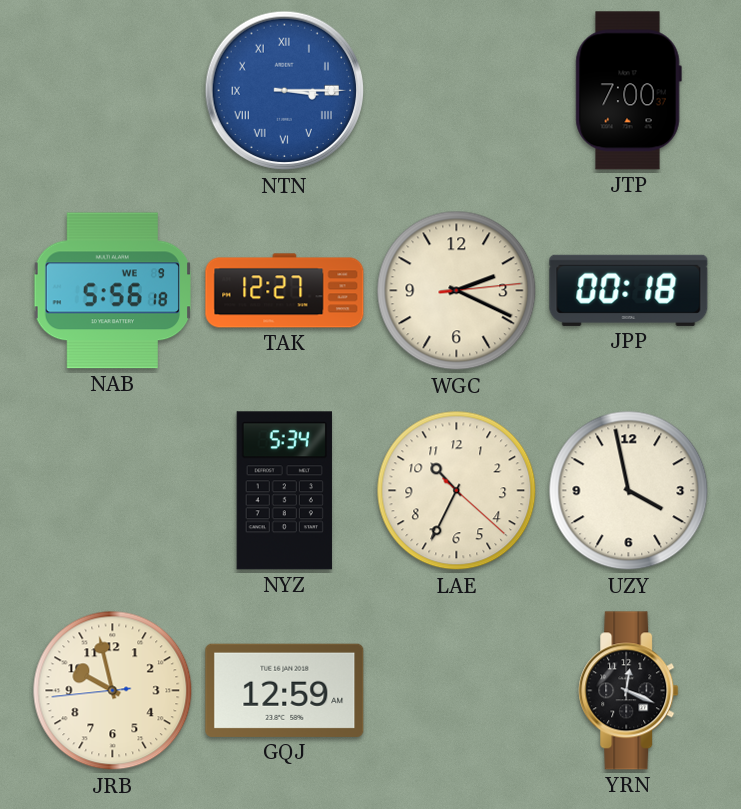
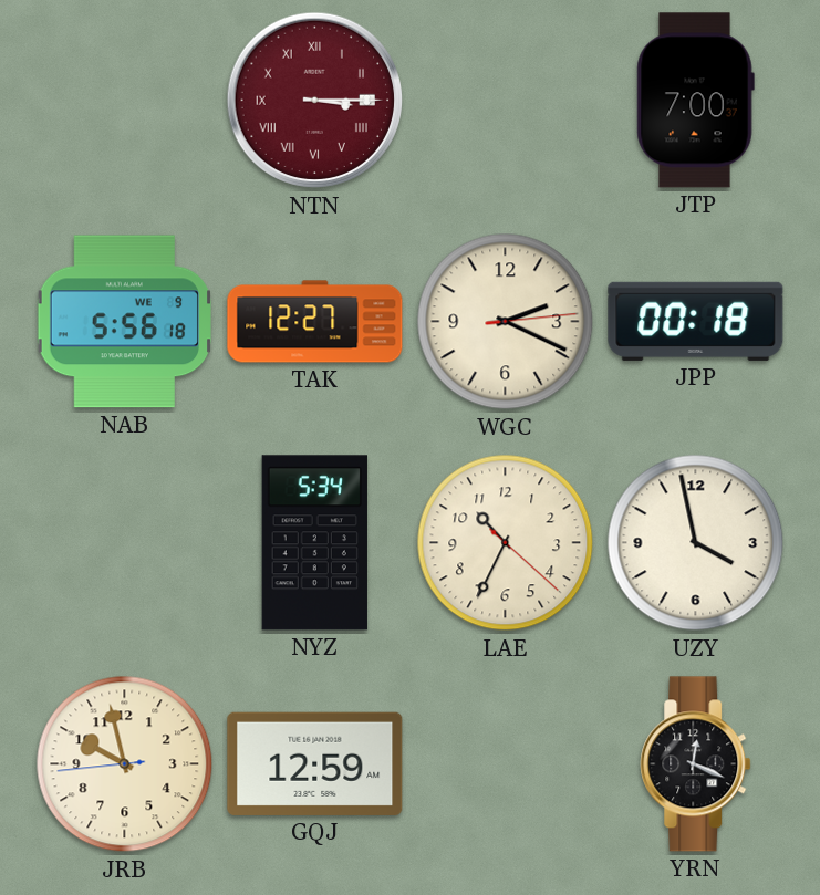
NTN dial: blue -> burgundy
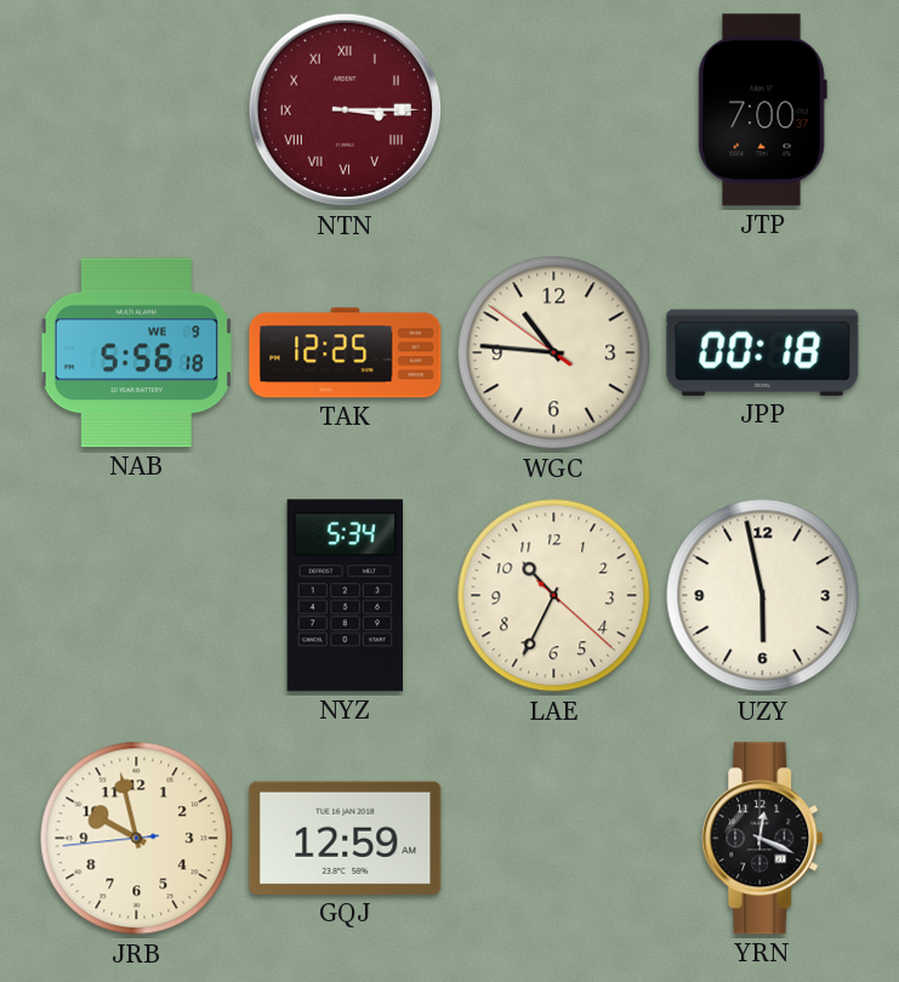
TAK: 12:27 -> 12:25
WGC: 2:19 -> 10:45
UZY: 3:58 -> 5:58
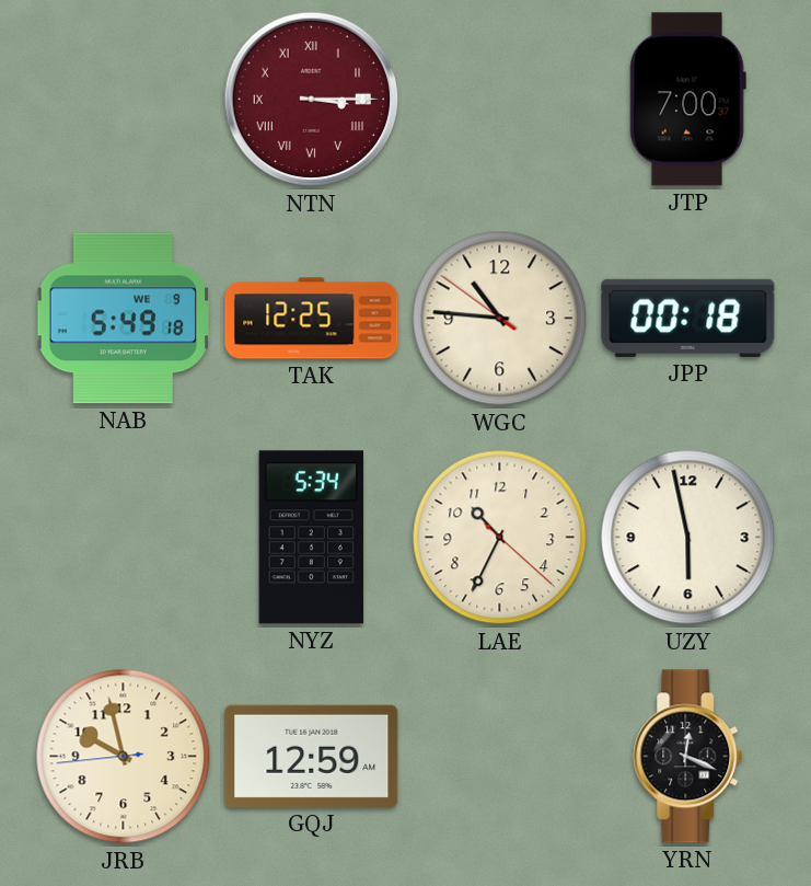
NAB: 5:56 -> 5:49
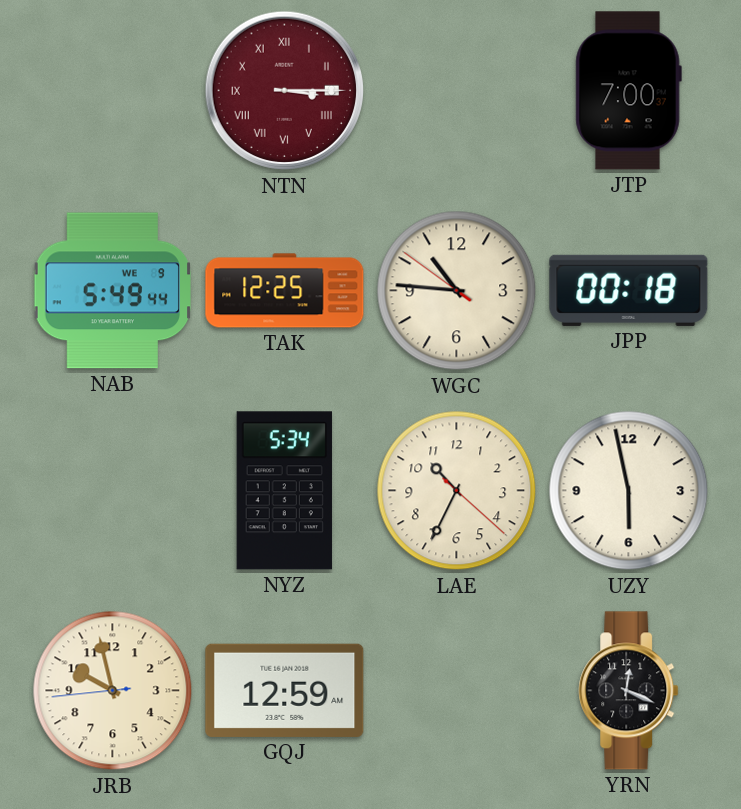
NAB: 5:49:18 -> 5:49:44
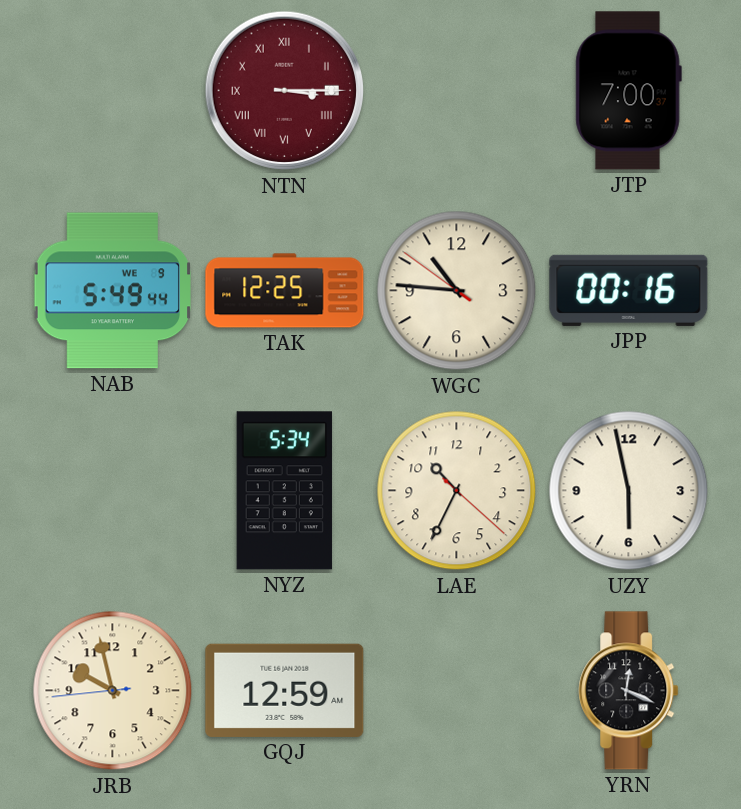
JPP: 00:18 -> 00:16
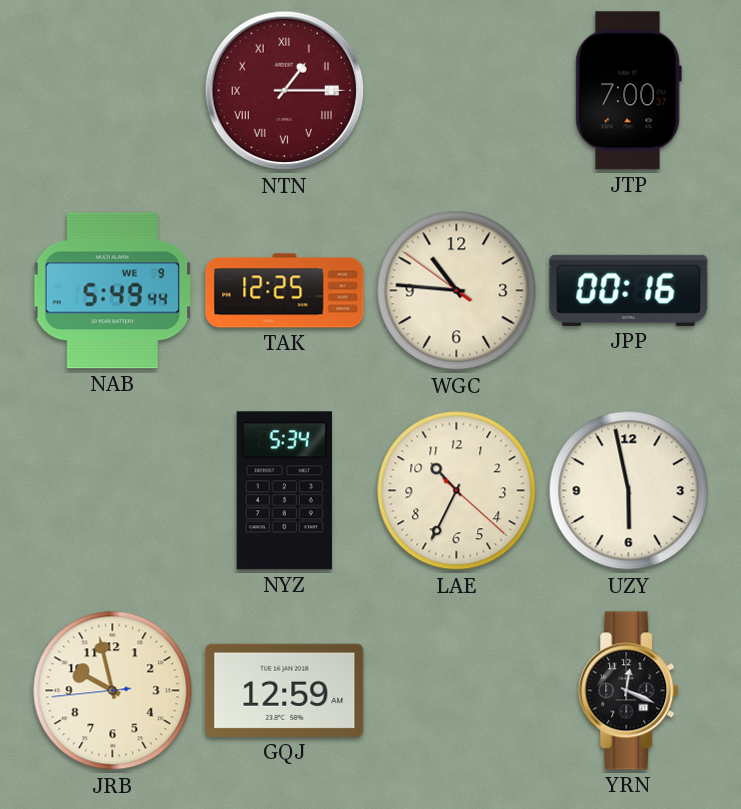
NTN: 3:15 -> 1:15
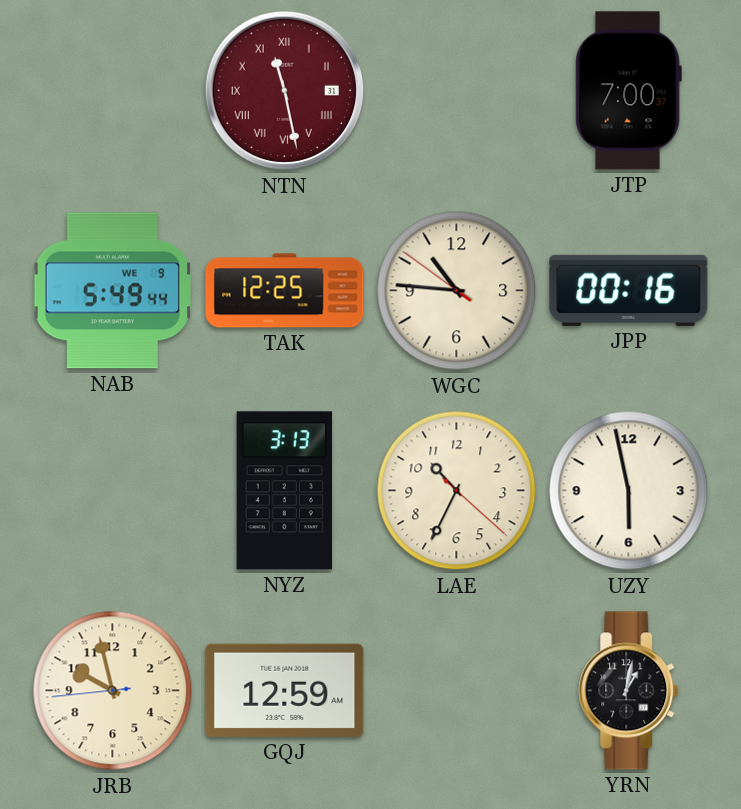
NTN: 1:15 -> 11:28
NYZ: 5:34 -> 3:13
YRN: 12:19 -> 1:02
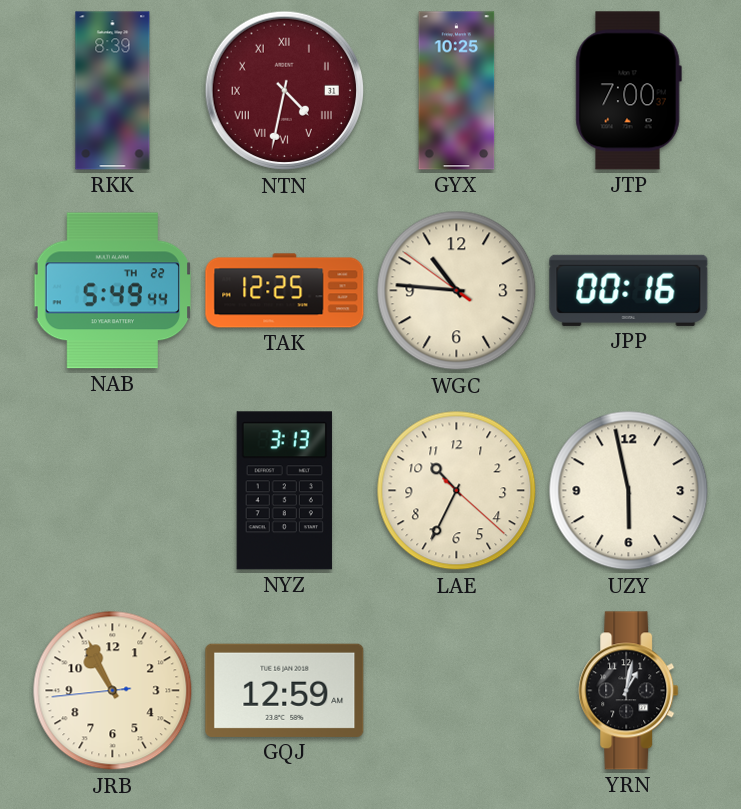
RKK: none -> 8:39
NTN: 11:28 -> 4:32
GYX: none -> 10:25
NAB date: WE 9 -> TH 22
JRB: 9:57 -> 10:55
